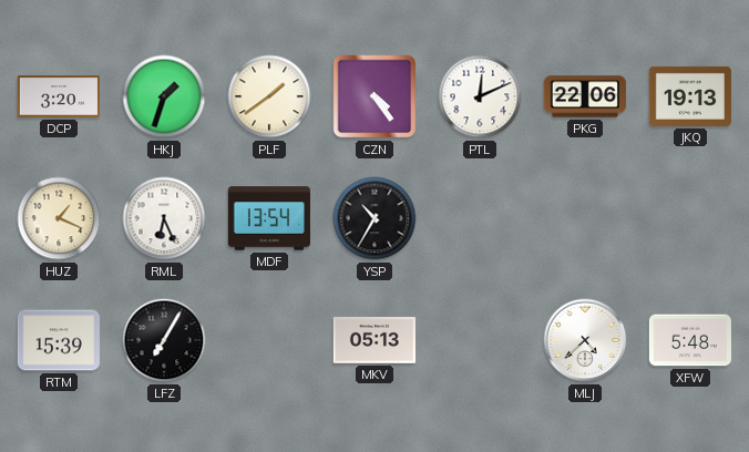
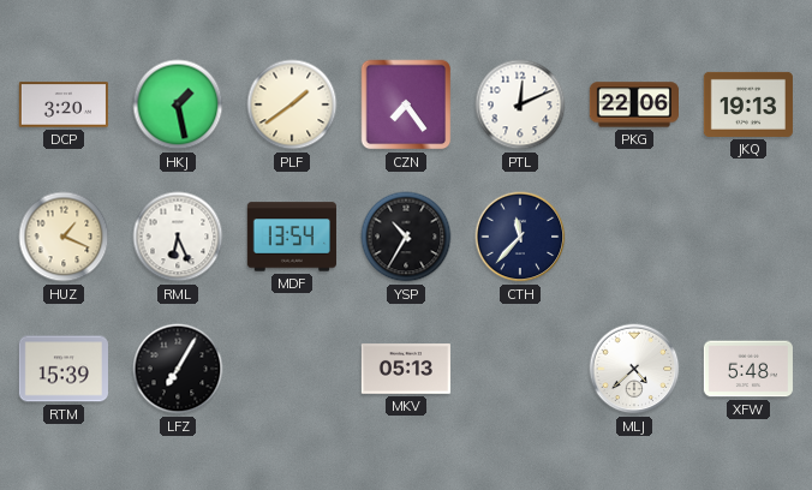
HKJ: 1:33 -> 1:28
CZN: 4:24 -> 7:24
CTH: none -> 11:37
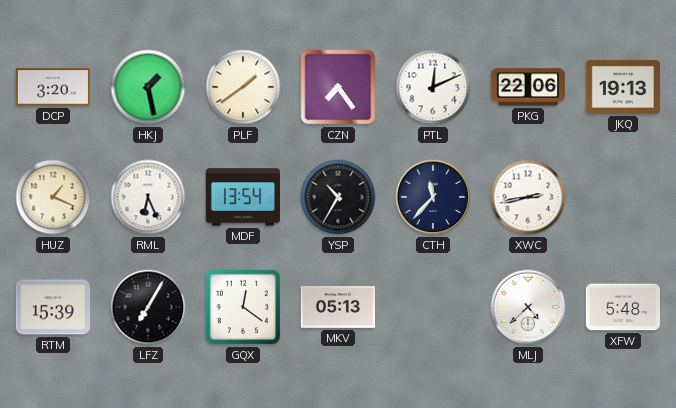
XWC: none -> 2:43
GQX: none -> 12:21
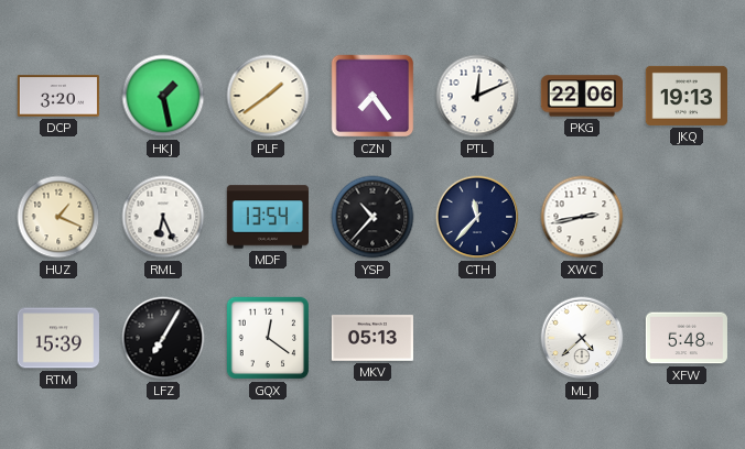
YSP: 10:35 -> 10:37
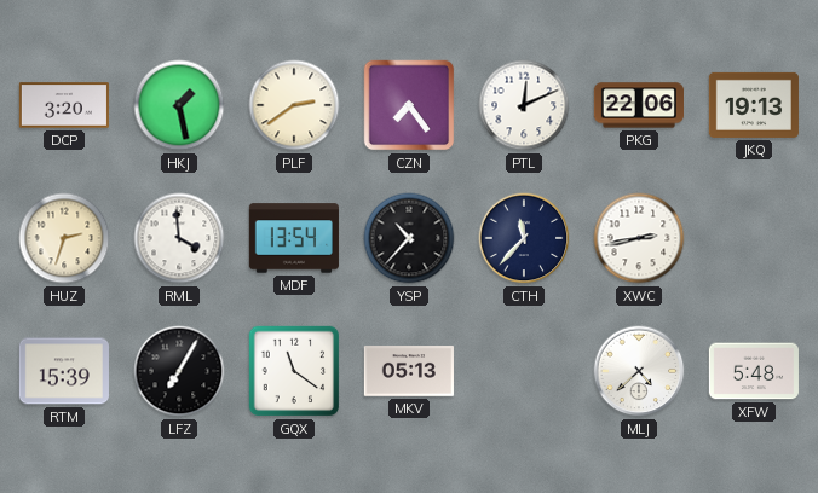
PLF: 1:39 -> 2:39
HUZ: 1:19 -> 2:33
RML: 6:26 -> 3:59
GQX: 12:21 -> 11:21
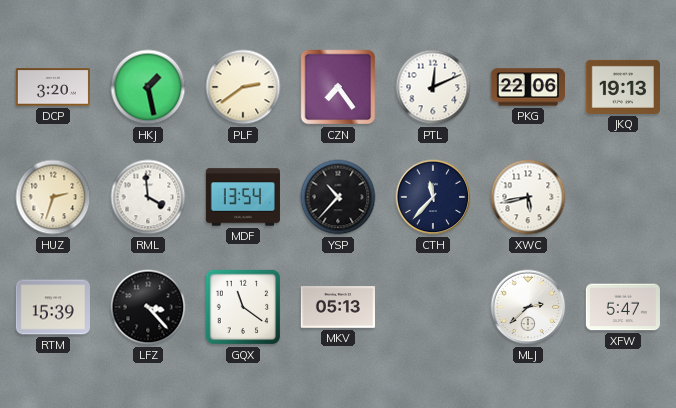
XWC: 2:43 -> 5:43
LFZ: 7:05 -> 3:23
MLJ: 4:38 -> 2:38
XFW: 5:48 -> 5:47
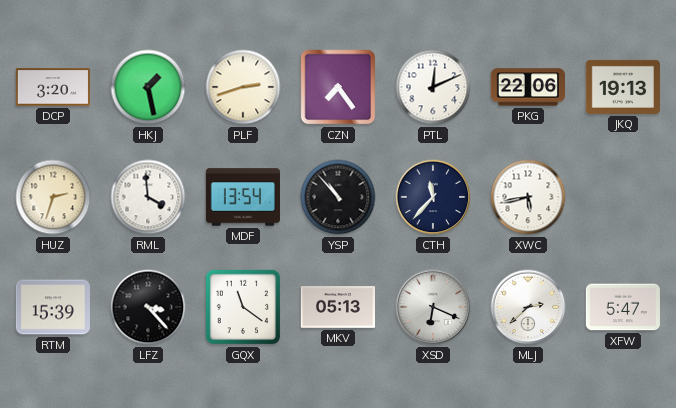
PLF: 2:39 -> 2:42
YSP: 10:37 -> 10:53
XSD: none -> 6:19
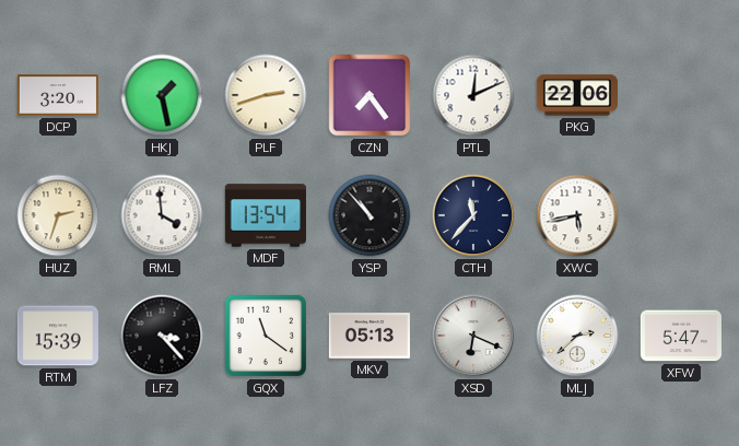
JKQ: 19:13 -> none
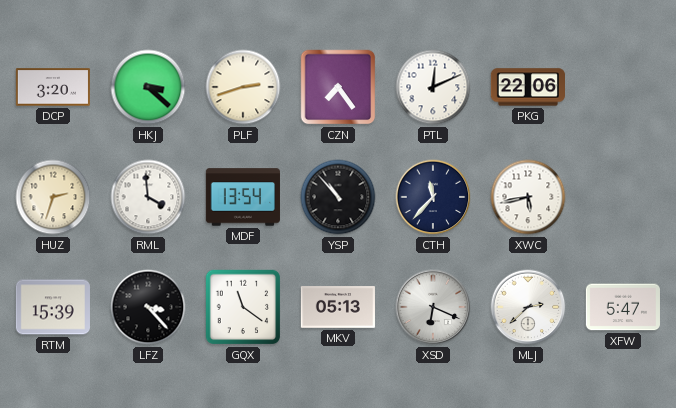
HKJ: 1:28 -> 3:22
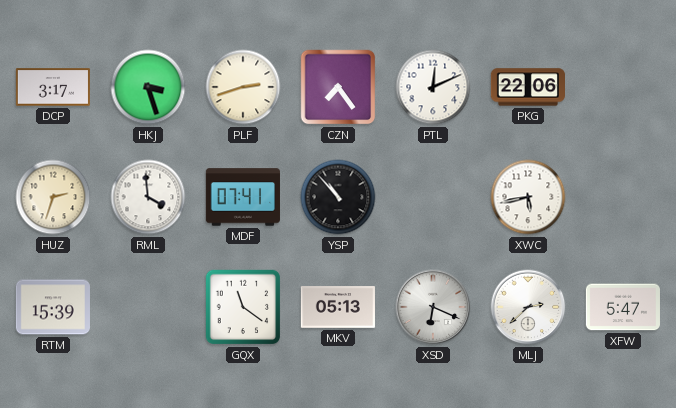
DCP: 3:20 -> 3:17
HKJ: 3:22 -> 3:27
MDF: 13:54 -> 07:41
CTH: 11:37 -> none
LFZ: 3:23 -> none
